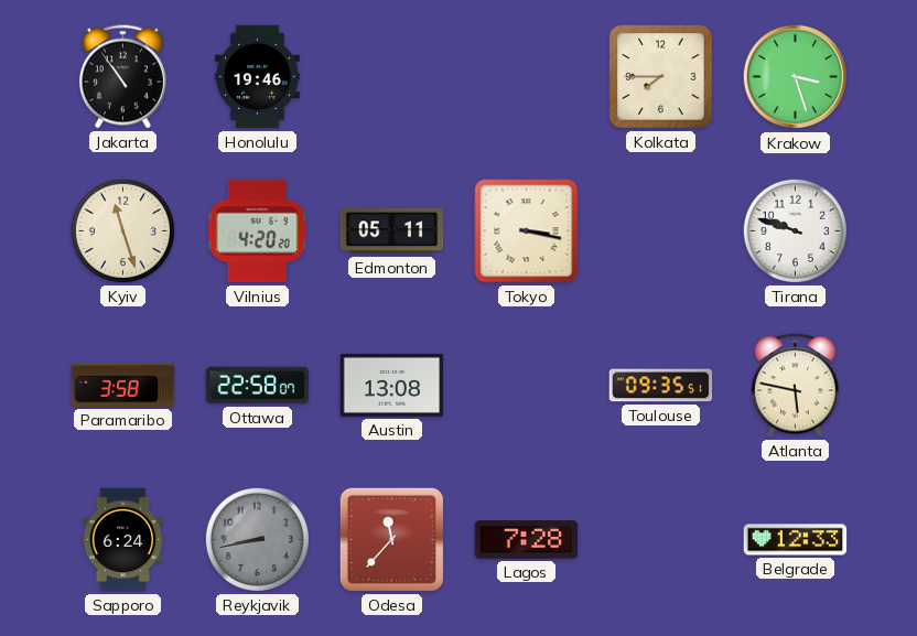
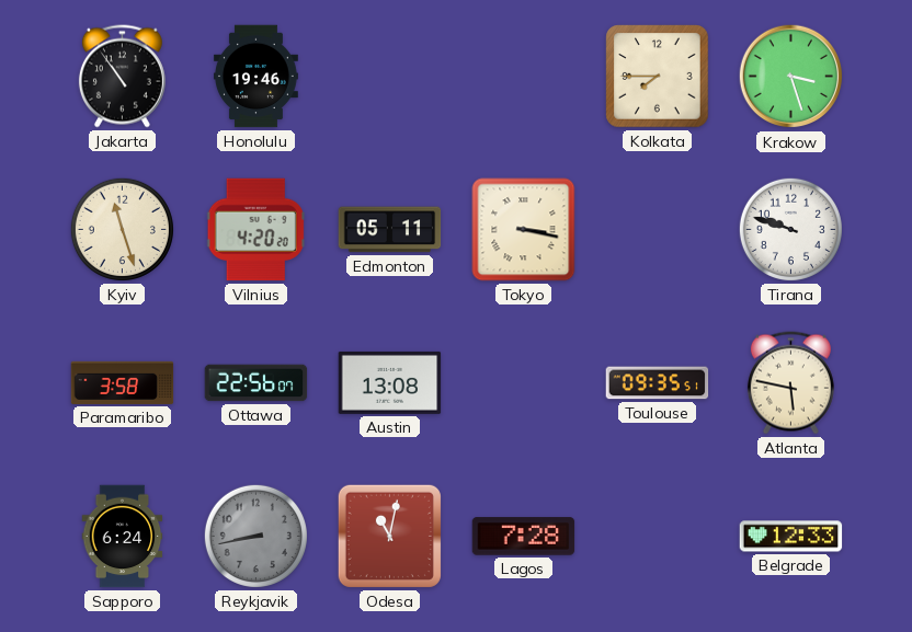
Ottawa: 22:58 -> 22:56
Odesa: 11:37 -> 11:02
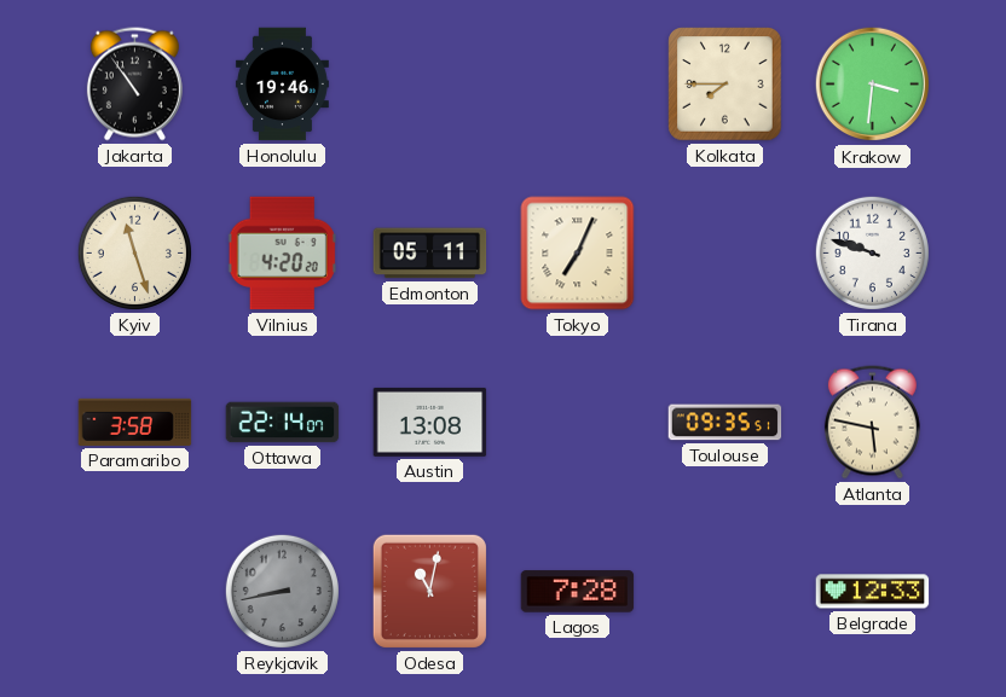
Krakow: 3:27 -> 3:31
Tokyo: 3:17 -> 7:04
Ottawa: 22:56 -> 22:14
Sapporo: 6:24 -> none
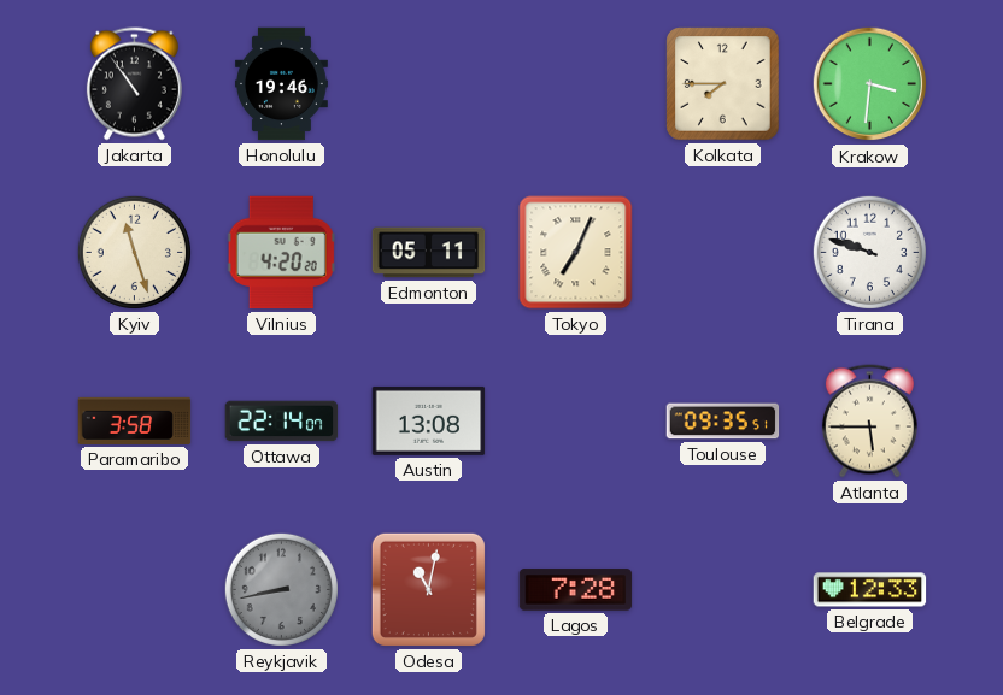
Atlanta: 5:47 -> 5:45
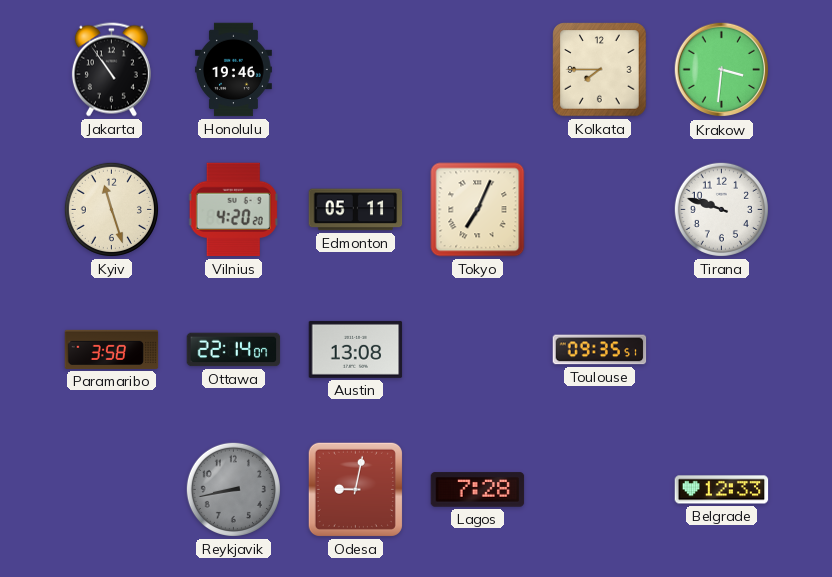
Atlanta: 5:45 -> none
Odesa: 11:02 -> 9:02
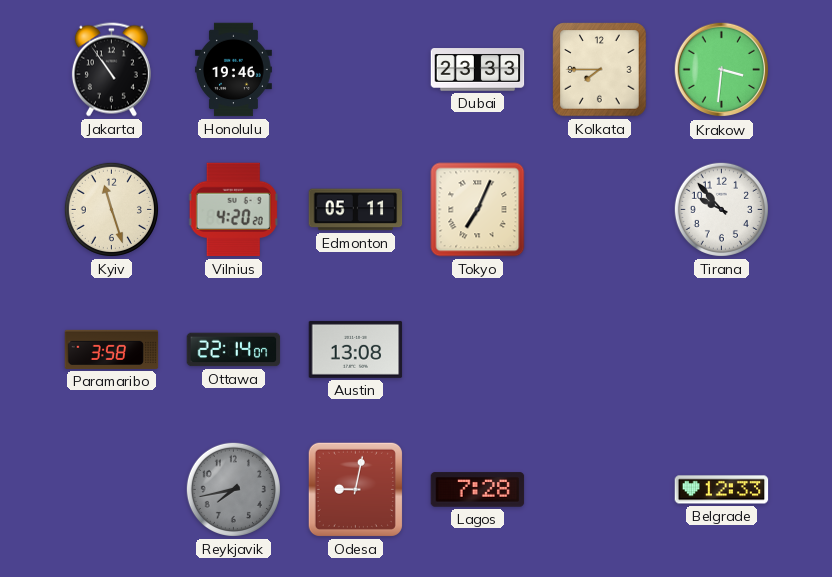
Dubai: none -> 23:33
Tirana: 9:48 -> 9:53
Toulouse: 09:35 -> none
Reykjavik: 8:43 -> 7:43
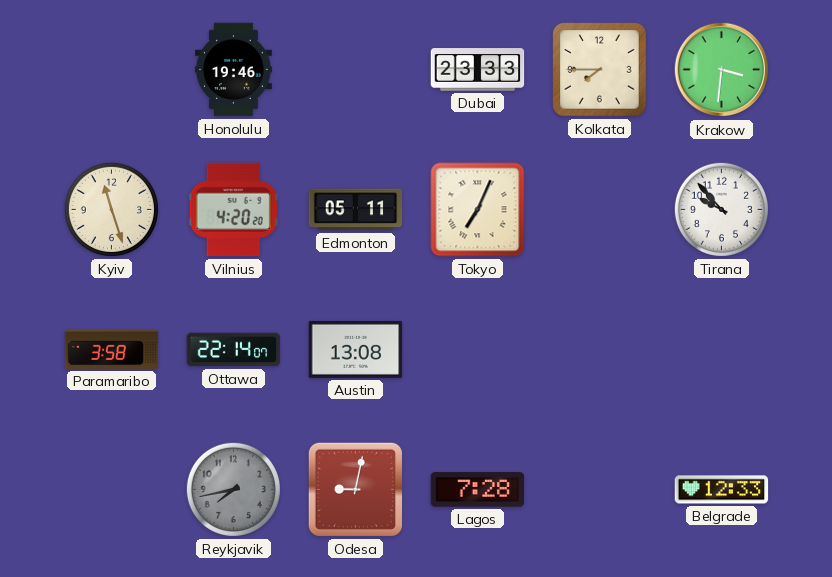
Jakarta: 10:54 -> none
